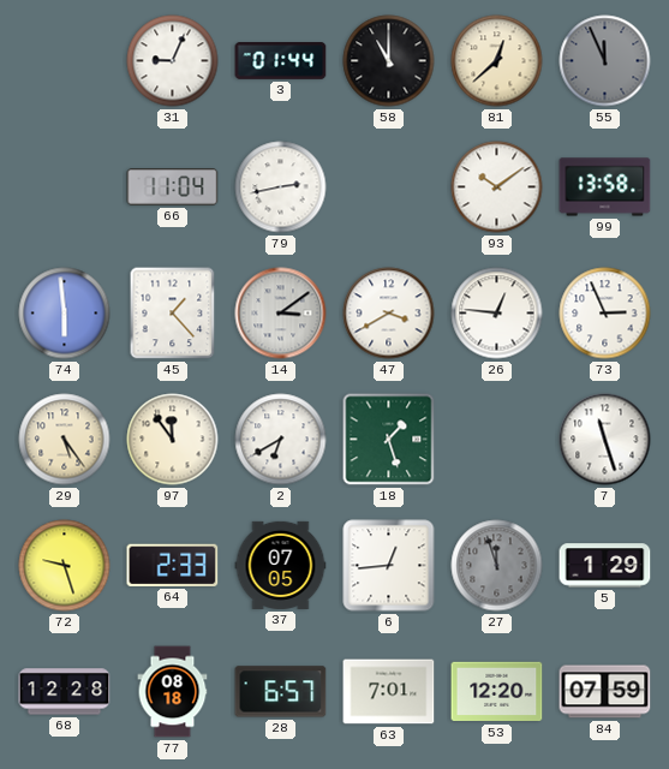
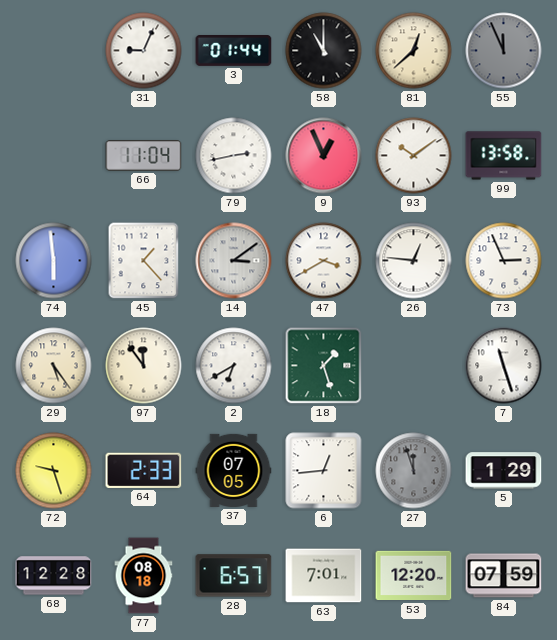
9: none -> 12:56
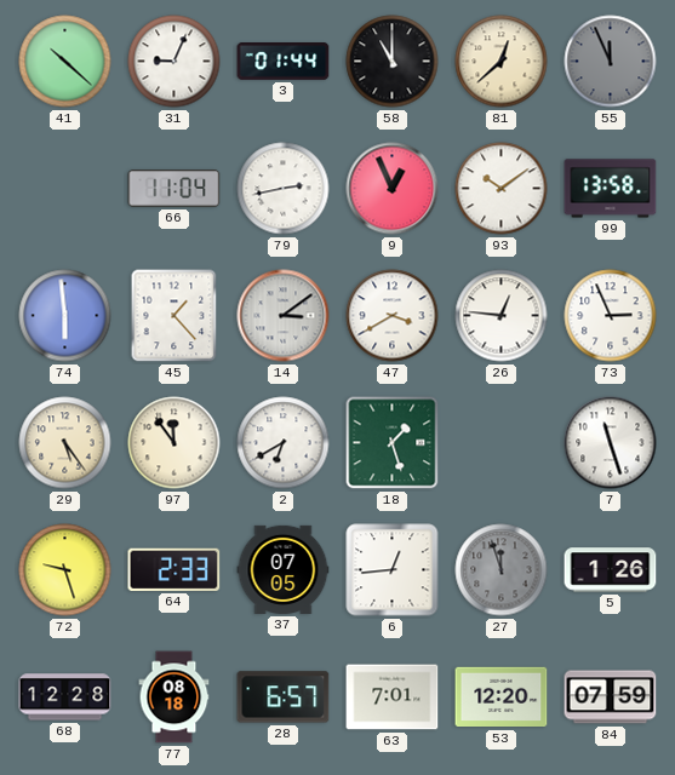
41: none -> 10:22
5: 1:29 -> 1:26
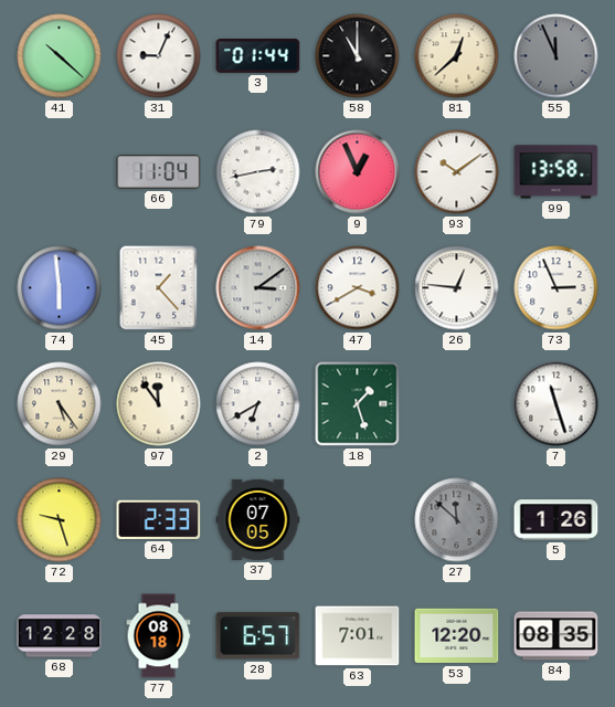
6: 12:44 -> none
27: 11:57 -> 11:52
84: 07:59 -> 08:35
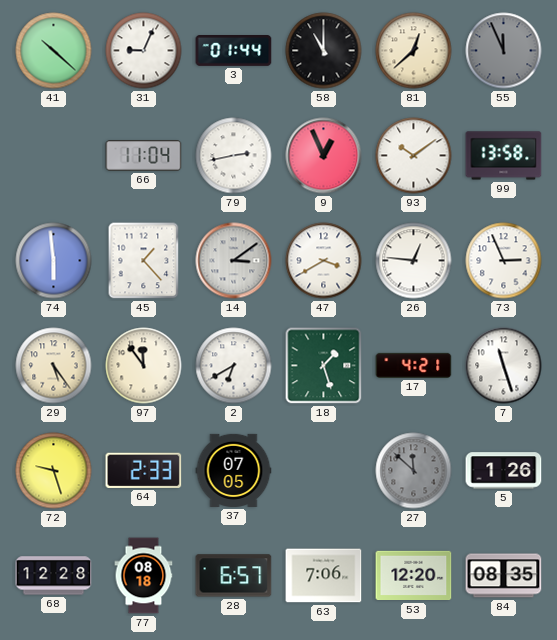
17: none -> 4:21
63: 7:01 -> 7:06
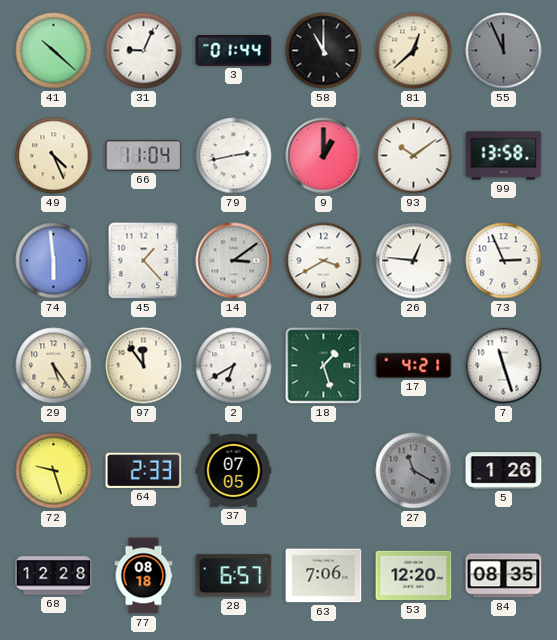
49: none -> 4:26
9: 12:56 -> 1:00
27: 11:52 -> 11:20
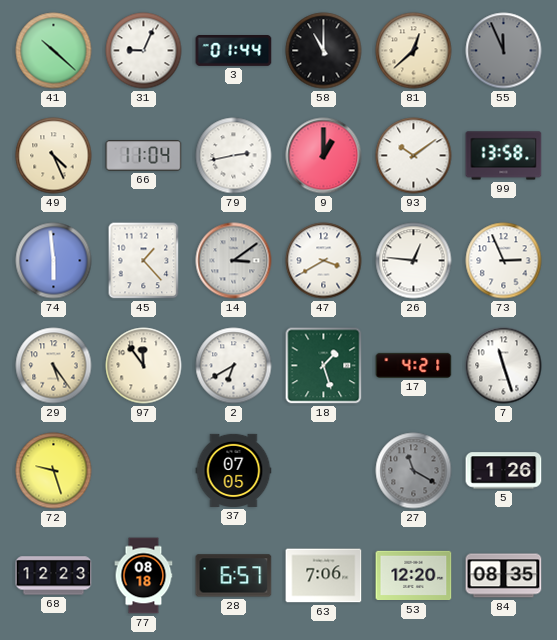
64: 2:33 -> none
68: 12:28 -> 12:23
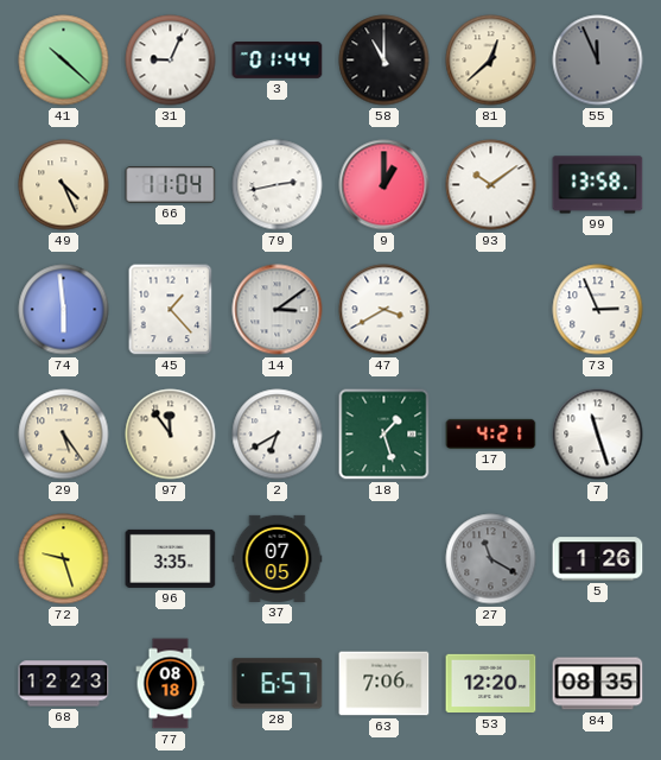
26: 12:46 -> none
96: none -> 3:35
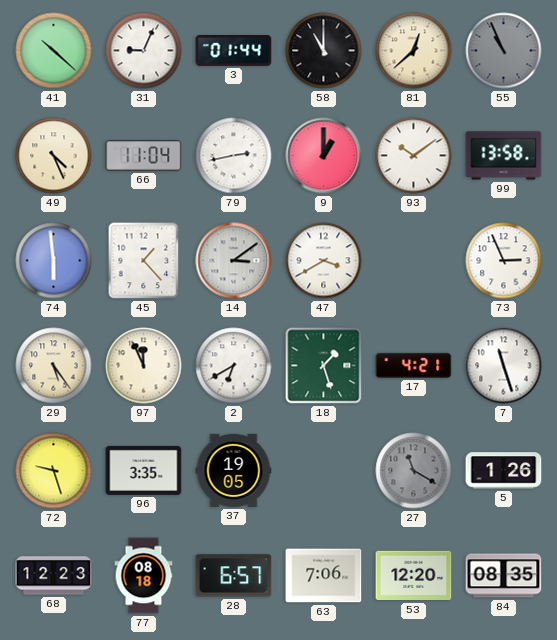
55: 11:56 -> 10:56
97: 11:54 -> 11:56
37: 07:05 -> 19:05
